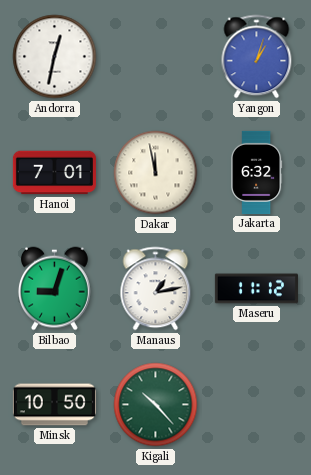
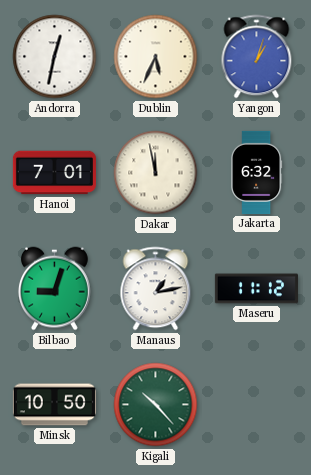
Dublin: none -> 5:34
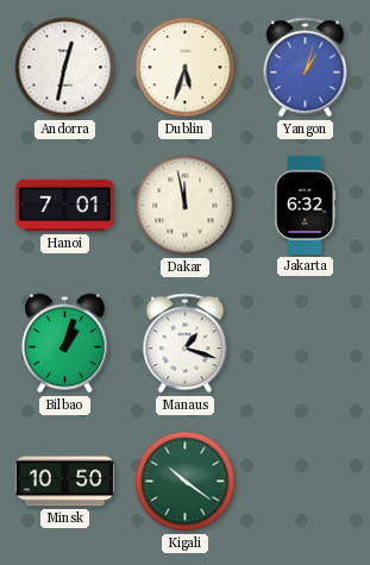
Dublin: 5:34 -> 5:33
Bilbao: 9:03 -> 1:03
Manaus: 1:13 -> 1:18
Maseru: 11:12 -> none
Kigali: 10:23 -> 10:21
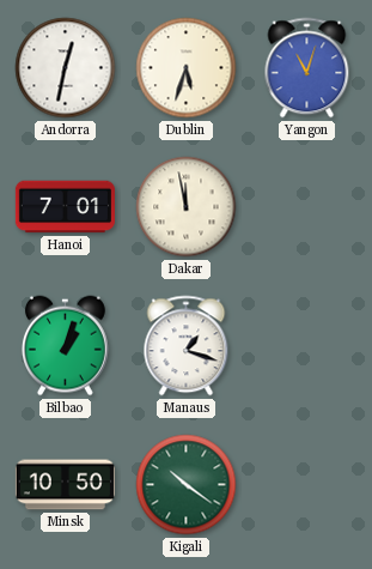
Yangon: 1:03 -> 11:03
Jakarta: 6:32 -> none
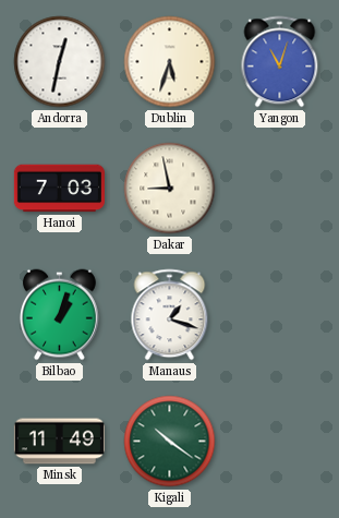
Hanoi: 7:01 -> 7:03
Dakar: 11:58 -> 8:58
Minsk: 10:50 -> 11:49
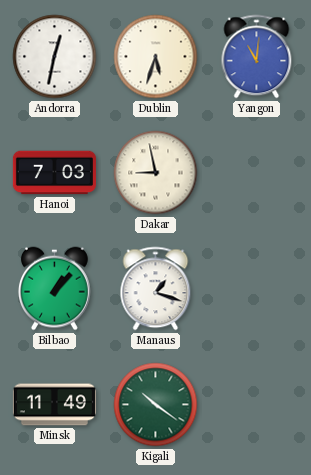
Yangon: 11:03 -> 11:01
Bilbao: 1:03 -> 1:07
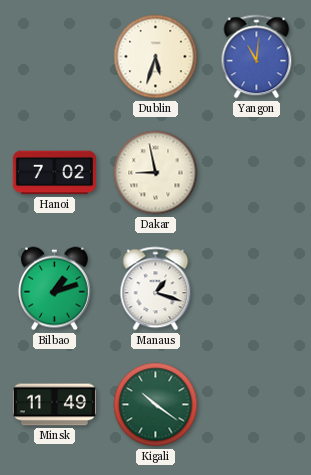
Andorra: 12:32 -> none
Hanoi: 7:03 -> 7:02
Bilbao: 1:07 -> 1:12
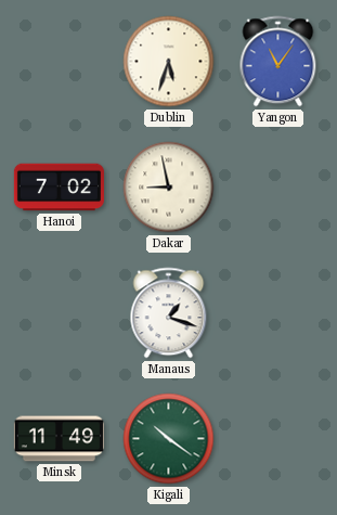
Yangon: 11:01 -> 11:06
Bilbao: 1:12 -> none
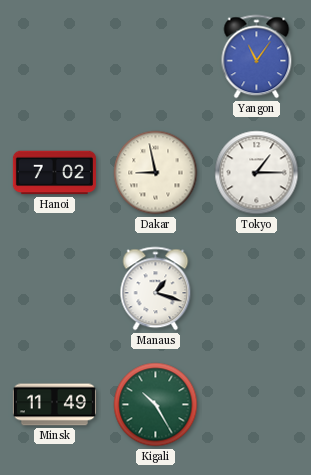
Dublin: 5:33 -> none
Tokyo: none -> 1:15
Kigali: 10:21 -> 10:25
